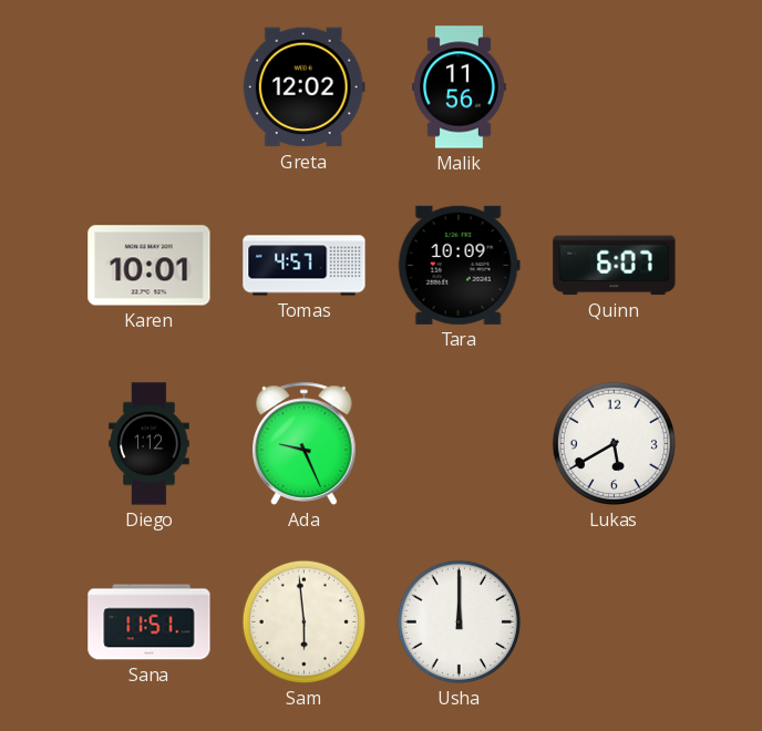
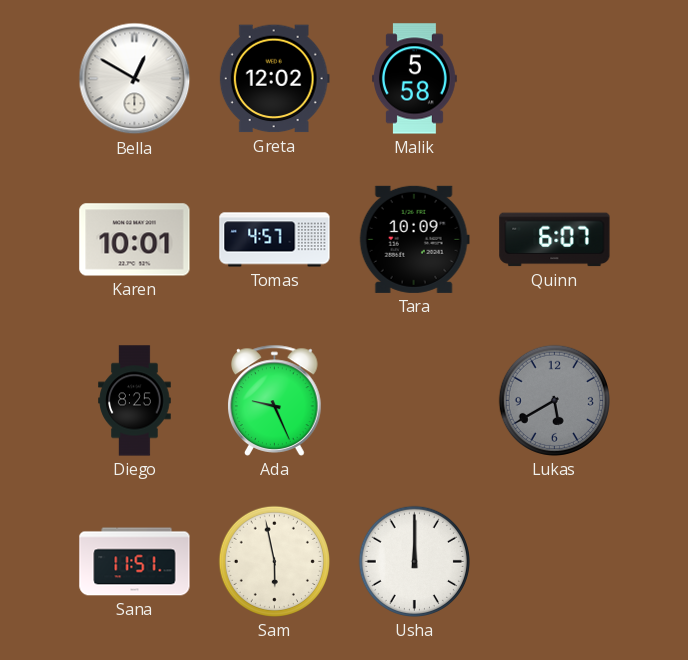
Bella: none -> 12:50
Malik: 11:56 -> 5:58
Diego: 1:12 -> 8:25
Lukas dial: white -> grey
Sam: 5:59 -> 5:58
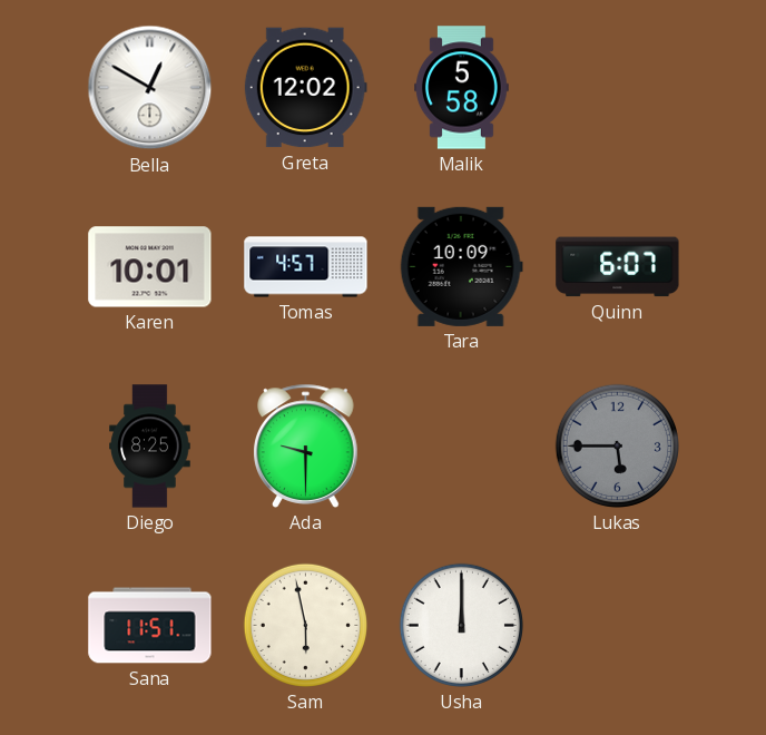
Ada: 9:26 -> 9:30
Lukas: 5:40 -> 5:45
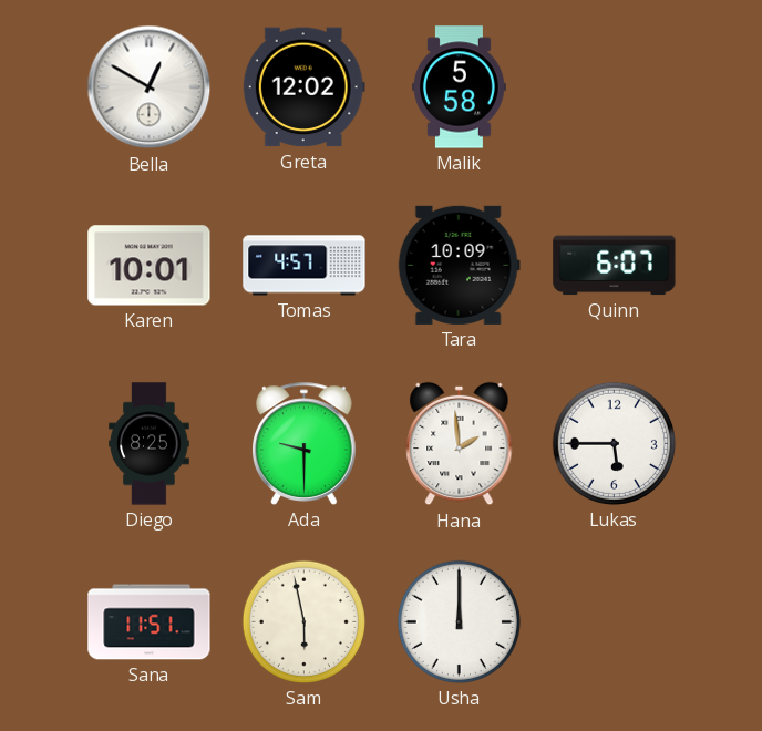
Hana: none -> 1:59
Lukas dial: grey -> white
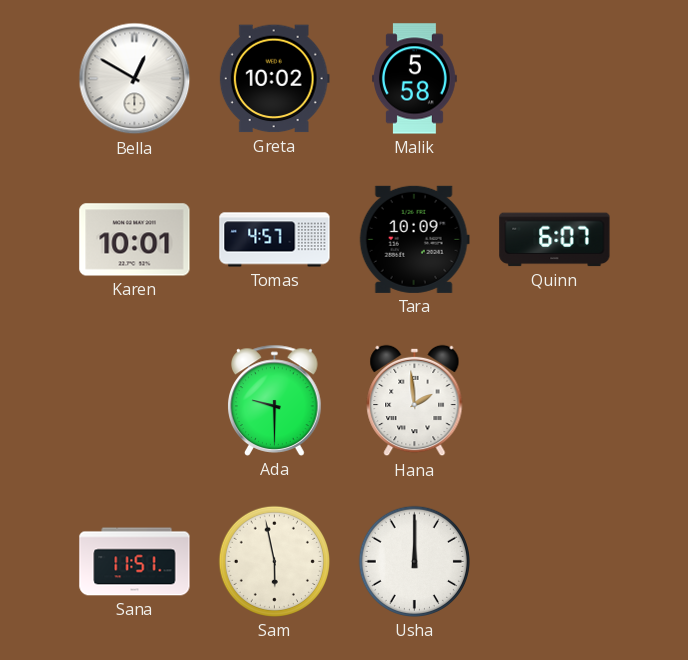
Greta: 12:02 -> 10:02
Diego: 8:25 -> none
Lukas: 5:45 -> none
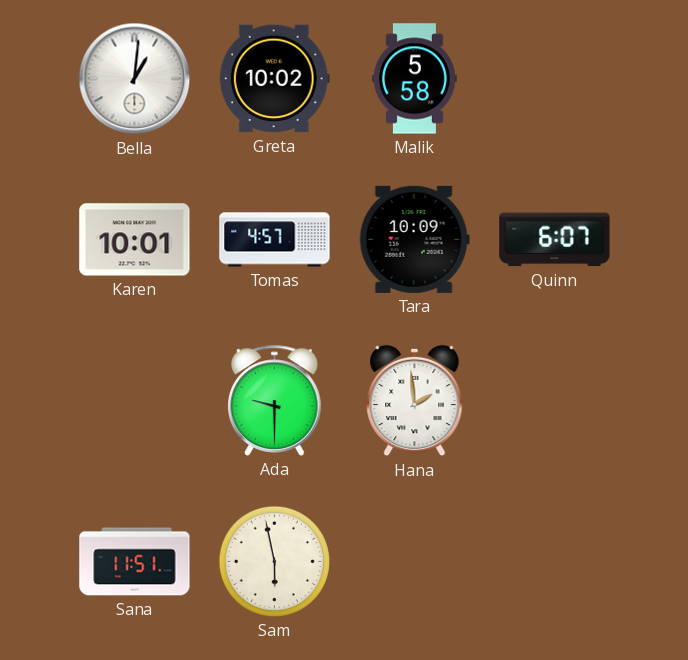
Bella: 12:50 -> 1:01
Usha: 12:00 -> none
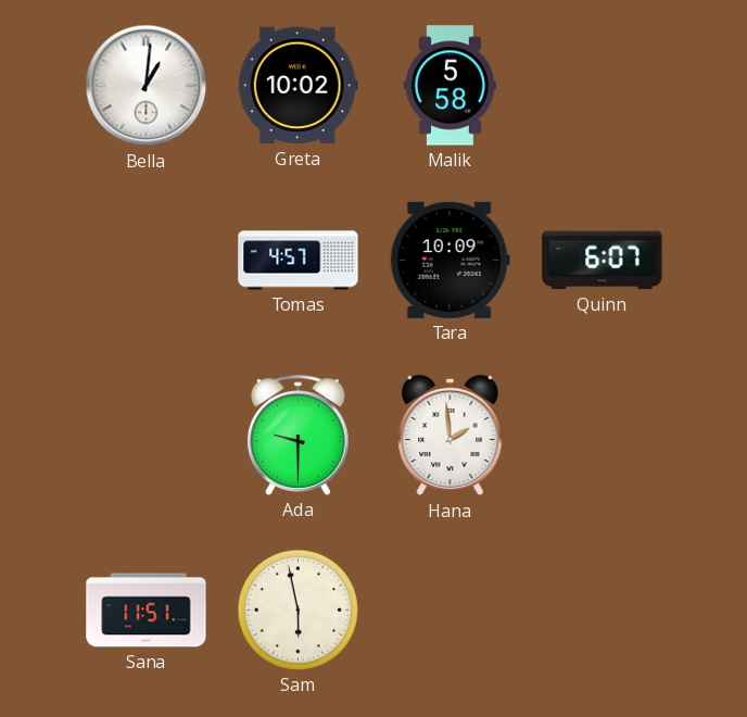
Karen: 10:01 -> none
